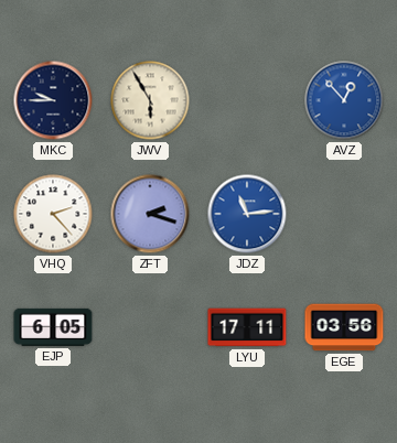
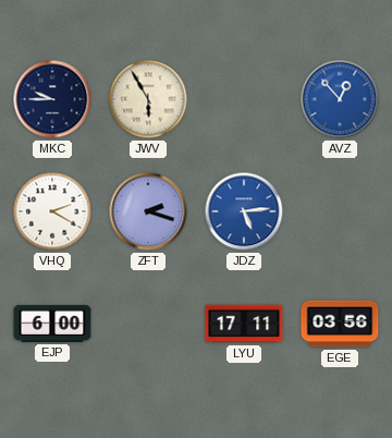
VHQ: 2:23 -> 2:20
JDZ: 11:14 -> 5:14
EJP: 6:05 -> 6:00
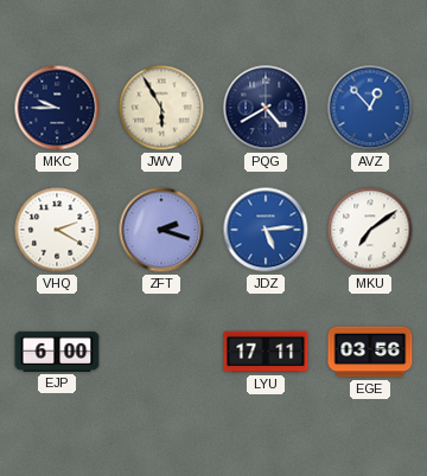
PQG: none -> 4:40
MKU: none -> 7:09
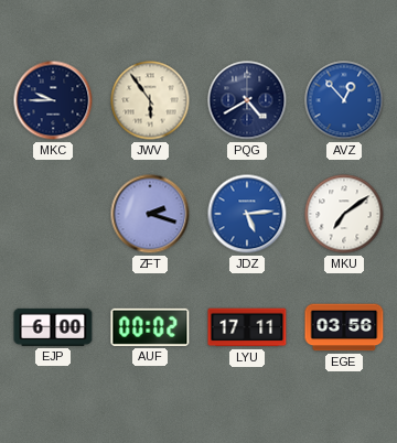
JWV: 5:55 -> 5:54
VHQ: 2:20 -> none
AUF: none -> 00:02
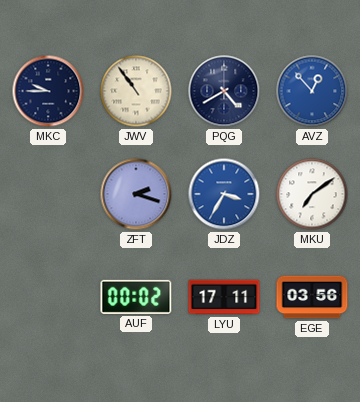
JWV: 5:54 -> 10:54
JDZ: 5:14 -> 3:35
EJP: 6:00 -> none
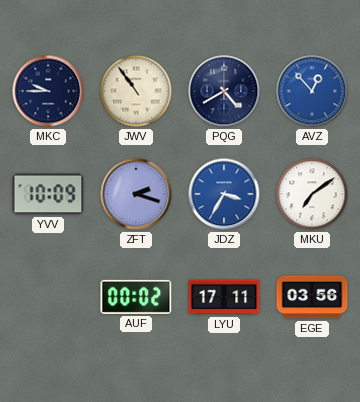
YVV: none -> 10:09
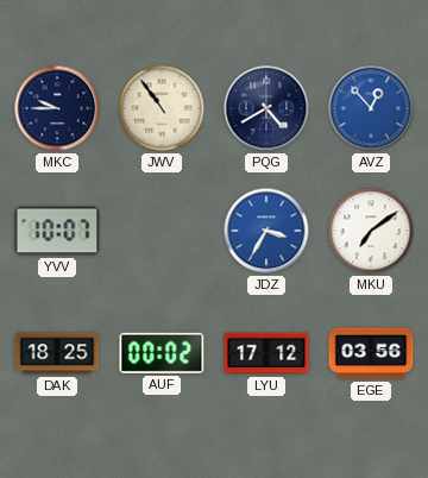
YVV: 10:09 -> 10:07
ZFT: 2:18 -> none
DAK: none -> 18:25
LYU: 17:11 -> 17:12
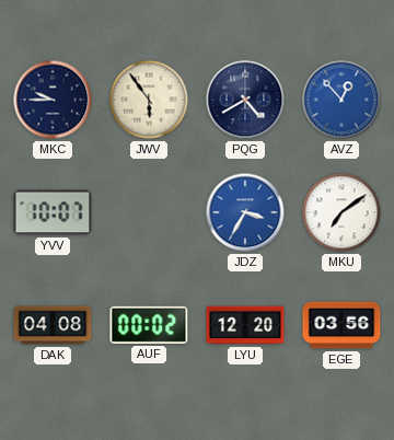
JWV: 10:54 -> 5:54
DAK: 18:25 -> 04:08
LYU: 17:12 -> 12:20
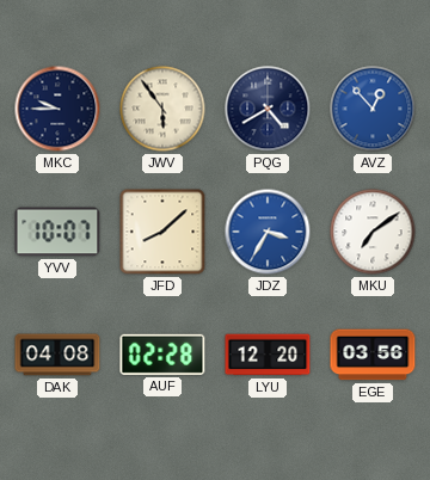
JFD: none -> 8:08
AUF: 00:02 -> 02:28
